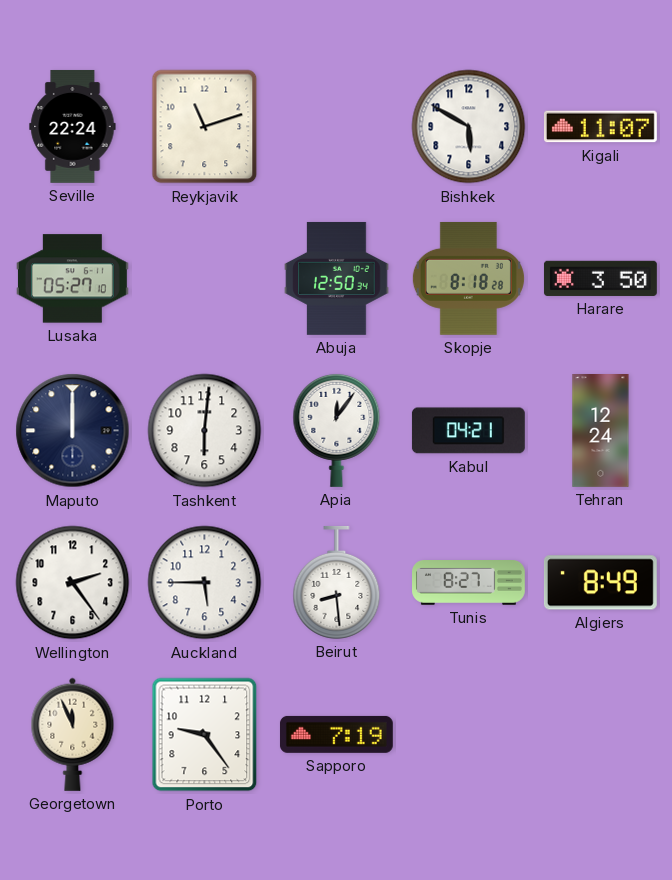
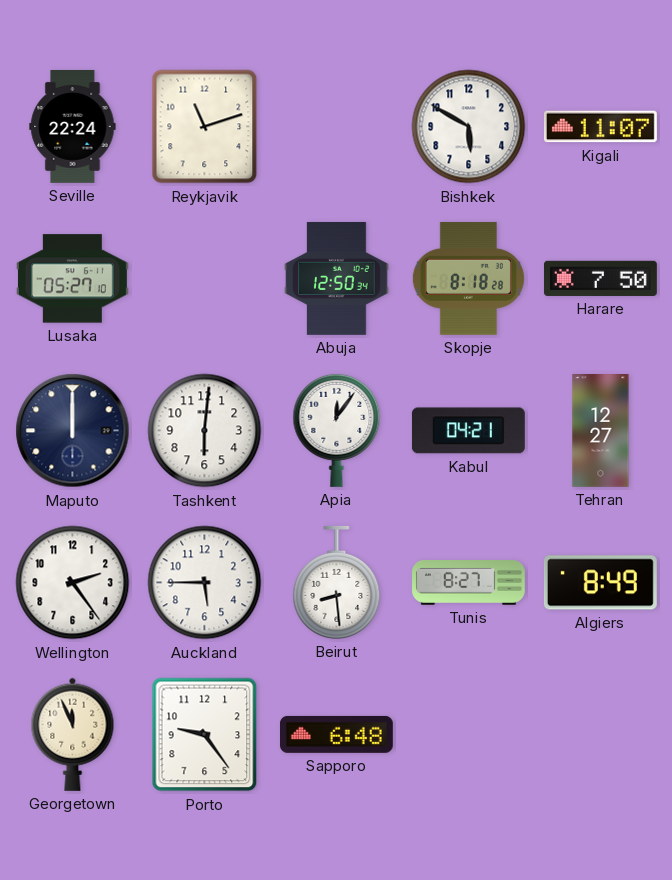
Harare: 3:50 -> 7:50
Tehran: 12:24 -> 12:27
Sapporo: 7:19 -> 6:48
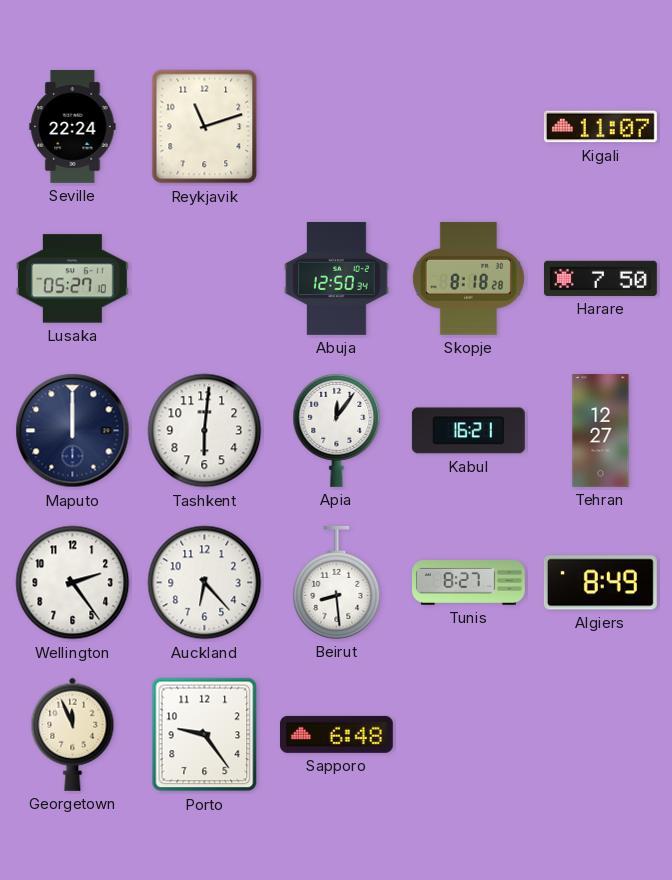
Bishkek: 5:50 -> none
Kabul: 04:21 -> 16:21
Auckland: 5:45 -> 6:23
